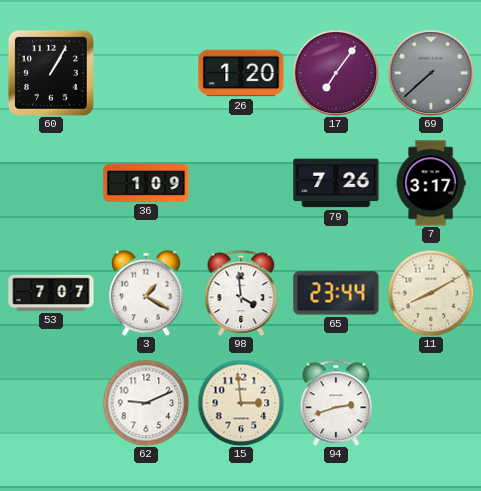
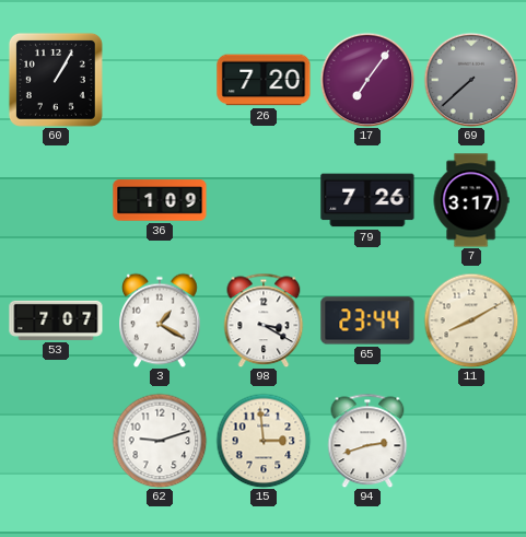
26: 1:20 -> 7:20
98: 3:59 -> 3:20
62: 9:11 -> 9:12
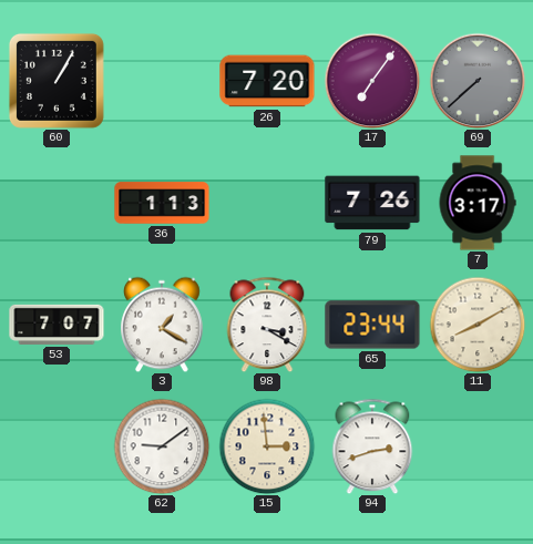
36: 1:09 -> 1:13
62: 9:12 -> 9:09
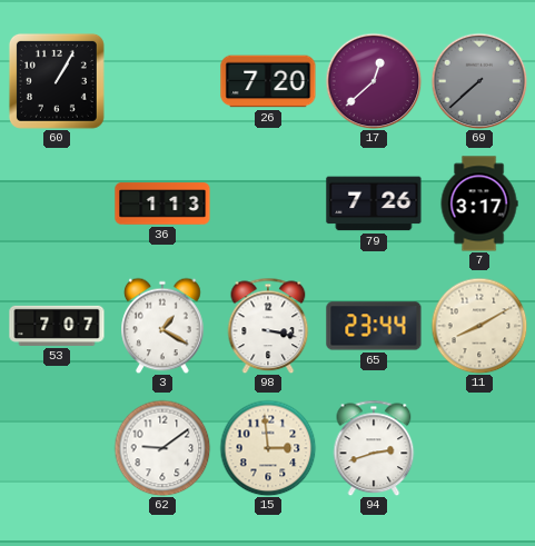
17: 7:06 -> 12:38
98: 3:20 -> 3:17
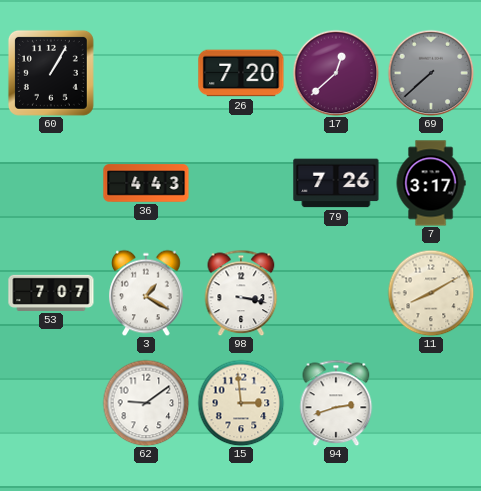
36: 1:13 -> 4:43
65: 23:44 -> none
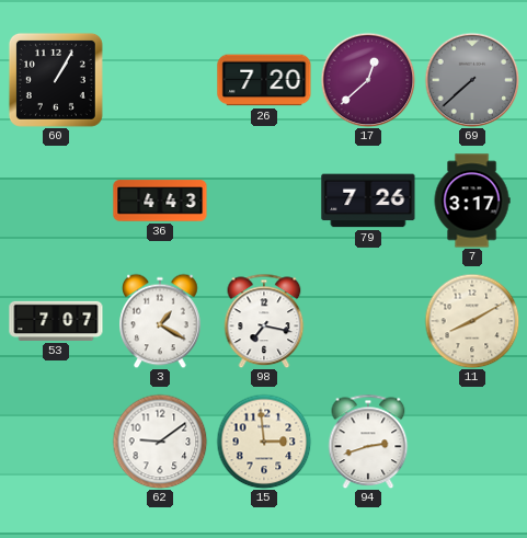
98: 3:17 -> 7:17
